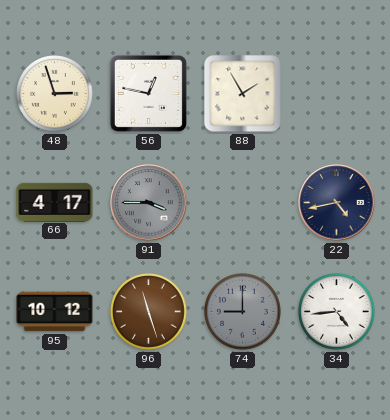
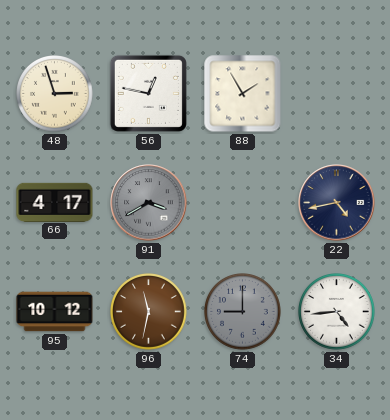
91: 3:45 -> 3:40
96: 11:27 -> 11:32
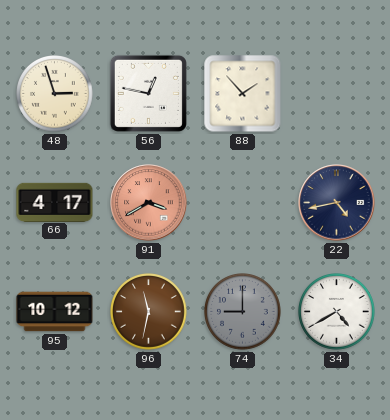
88: 1:55 -> 1:53
91 dial: grey -> salmon
34: 4:44 -> 4:40
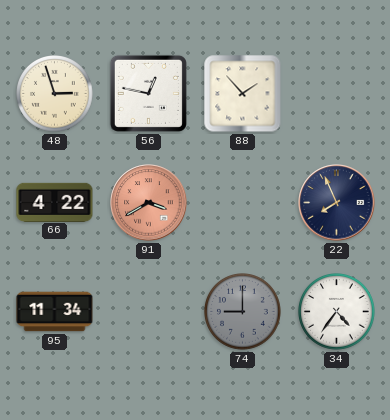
66: 4:17 -> 4:22
22: 4:43 -> 7:56
95: 10:12 -> 11:34
96: 11:32 -> none
34: 4:40 -> 4:36
